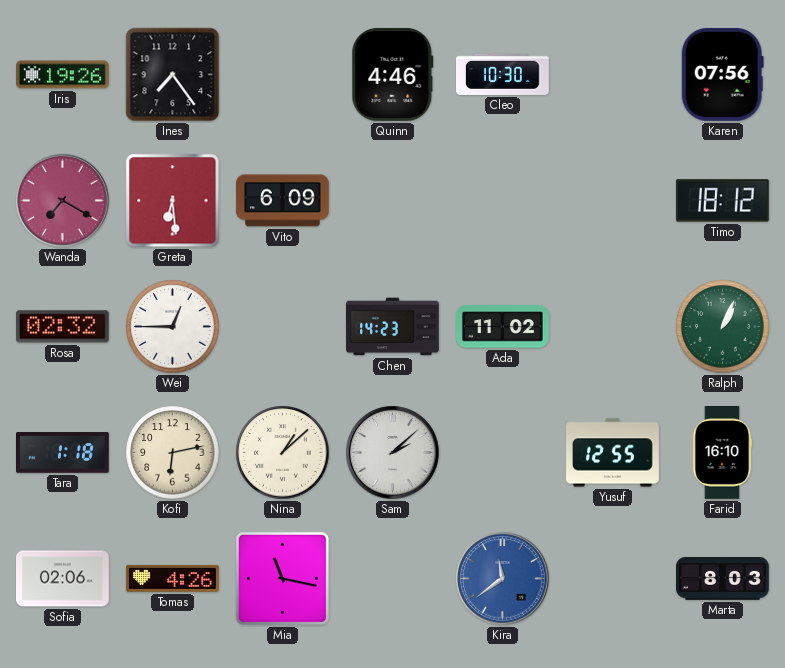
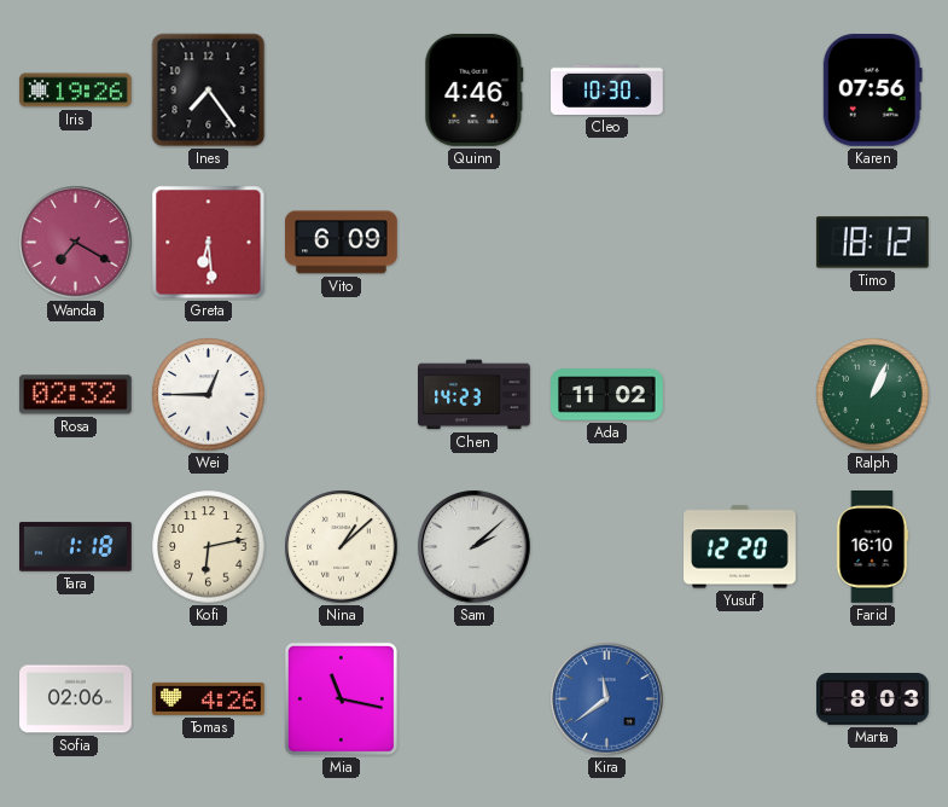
Yusuf: 12:55 -> 12:20
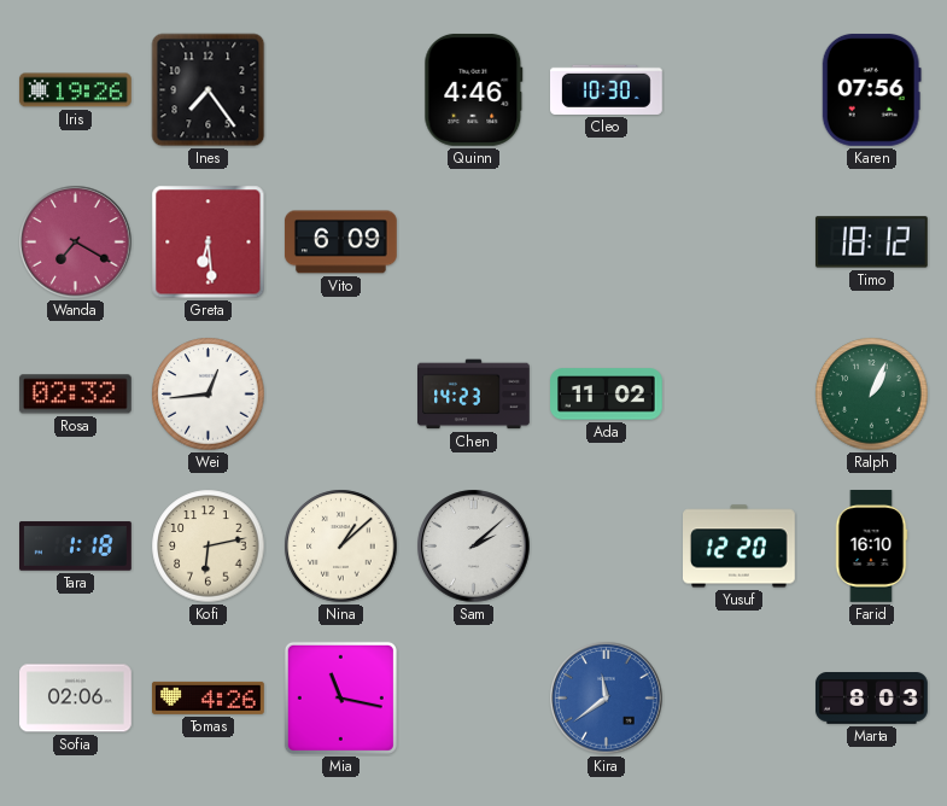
Wei: 12:45 -> 12:44
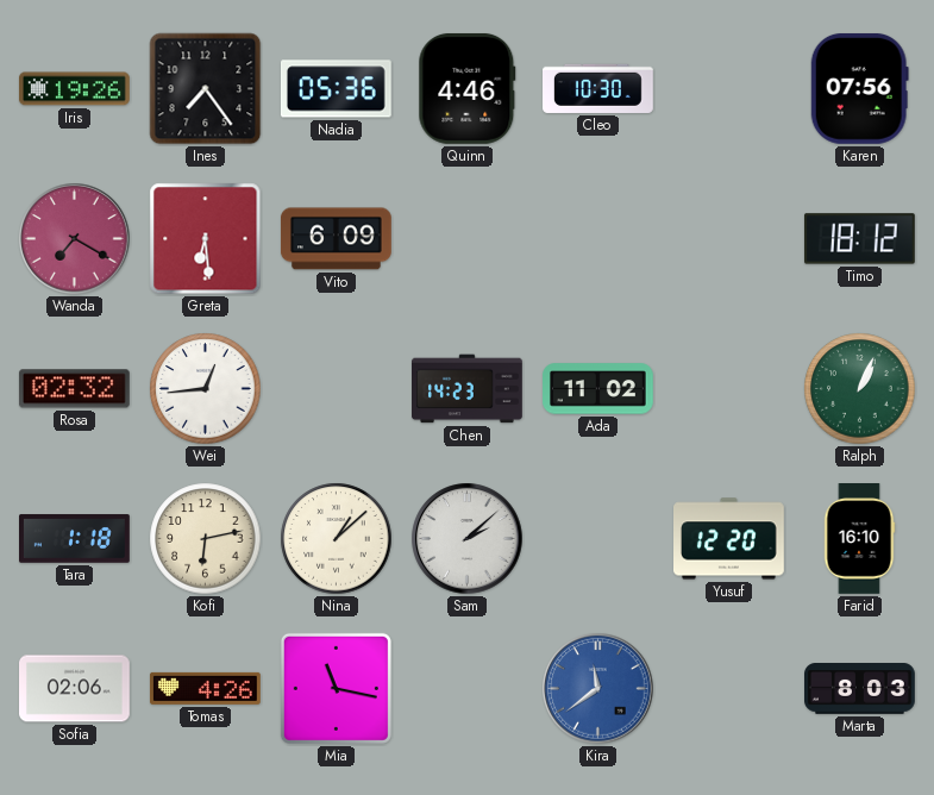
Nadia: none -> 05:36
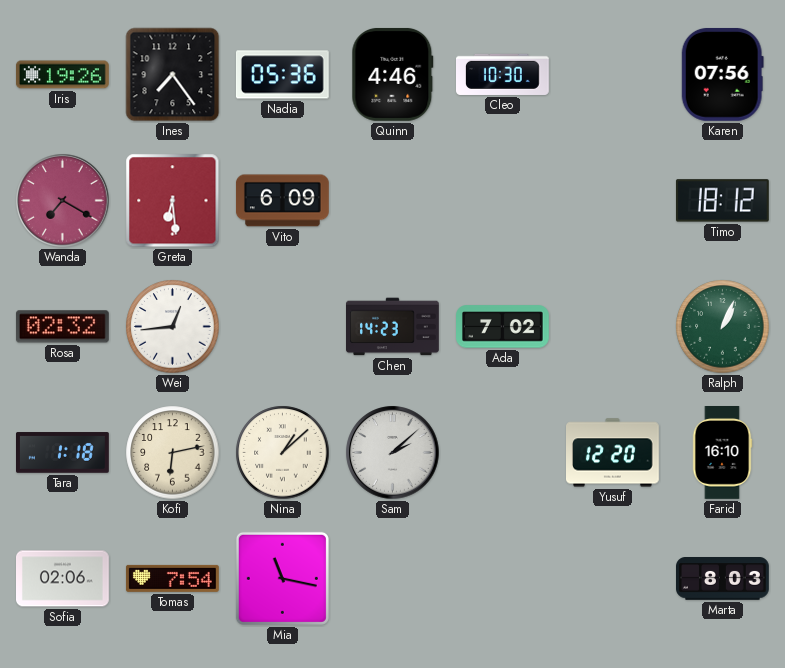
Ada: 11:02 -> 7:02
Tomas: 4:26 -> 7:54
Kira: 11:39 -> none
